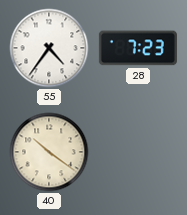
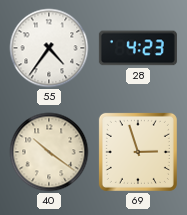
28: 7:23 -> 4:23
69: none -> 2:57
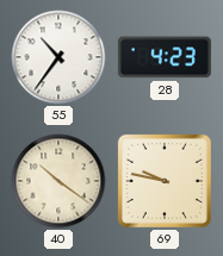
55: 4:36 -> 10:36
69: 2:57 -> 9:47
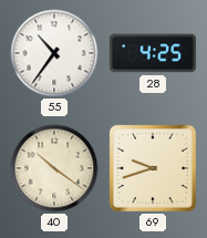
28: 4:23 -> 4:25
69: 9:47 -> 9:42
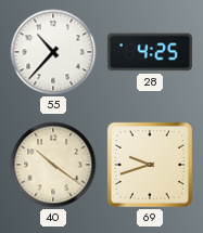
55: 10:36 -> 10:37
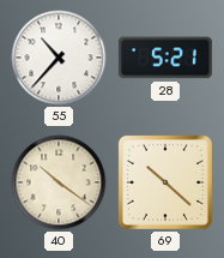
28: 4:25 -> 5:21
69: 9:42 -> 10:22
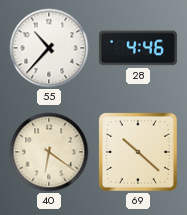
28: 5:21 -> 4:46
40: 10:21 -> 6:21
